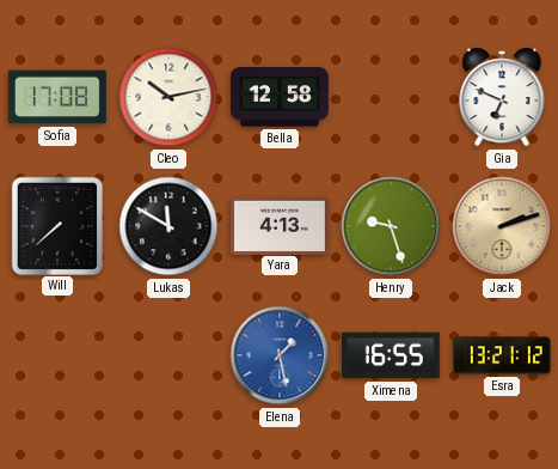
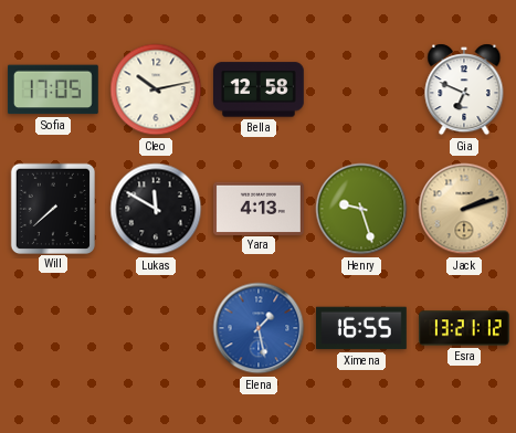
Sofia: 17:08 -> 17:05
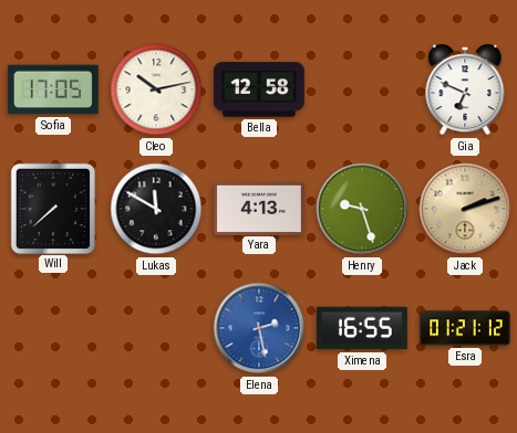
Elena: 1:28 -> 2:28
Esra: 13:21 -> 01:21
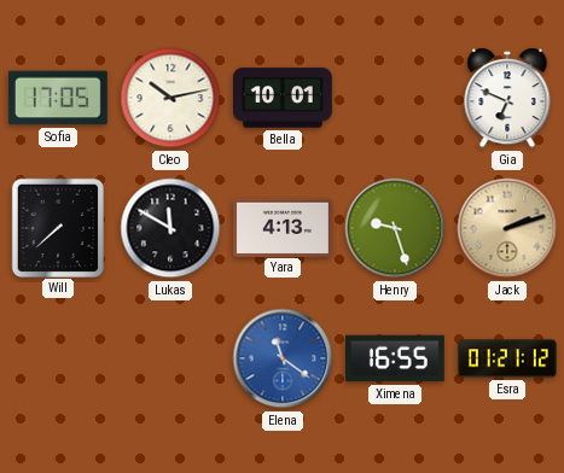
Bella: 12:58 -> 10:01
Elena: 2:28 -> 11:21
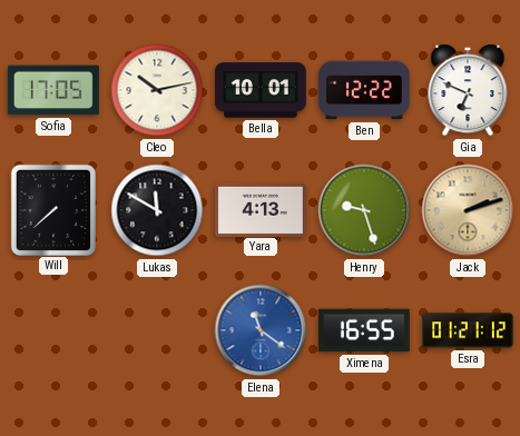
Ben: none -> 12:22
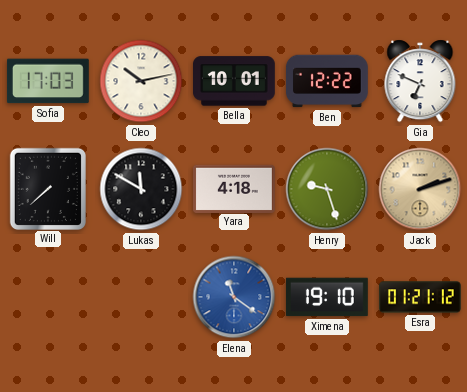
Sofia: 17:05 -> 17:03
Yara: 4:13 -> 4:18
Ximena: 16:55 -> 19:10
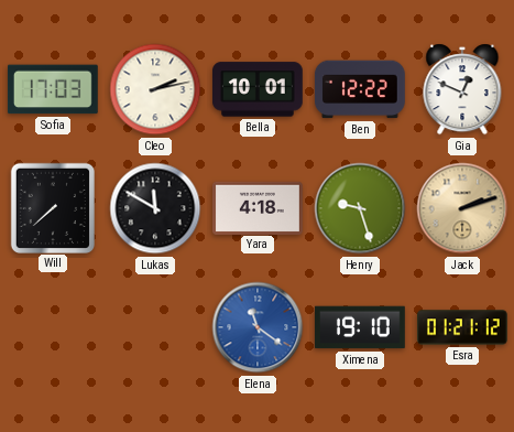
Cleo: 10:13 -> 2:13
Gia: 6:49 -> 12:49
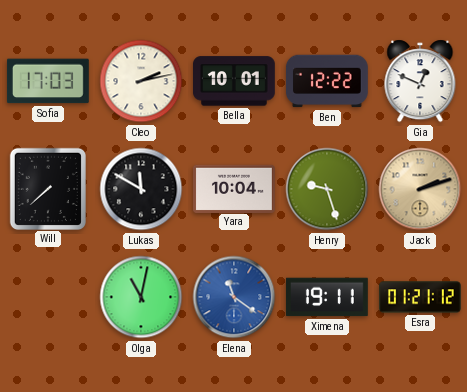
Yara: 4:18 -> 10:04
Olga: none -> 11:02
Ximena: 19:10 -> 19:11
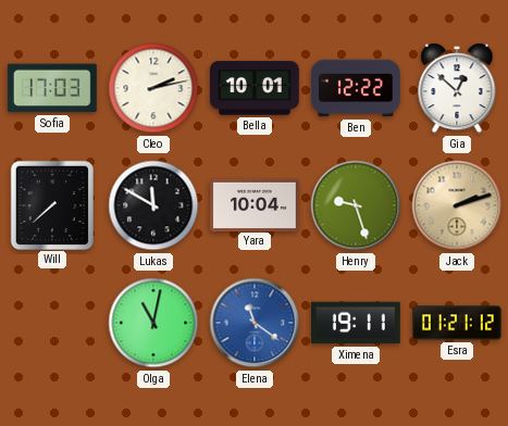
Gia: 12:49 -> 12:52
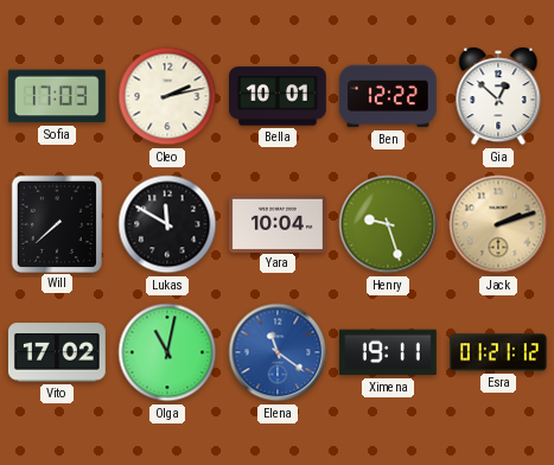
Vito: none -> 17:02
